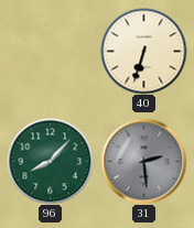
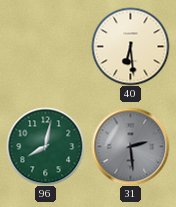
40: 6:33 -> 6:29
96: 8:07 -> 8:02
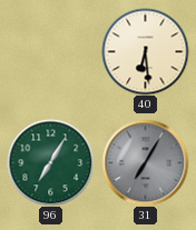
96: 8:02 -> 7:05
31: 2:29 -> 7:05
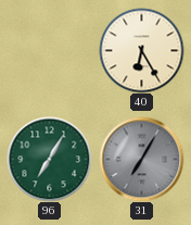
40: 6:29 -> 6:25
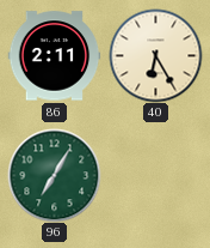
86: none -> 2:11
31: 7:05 -> none
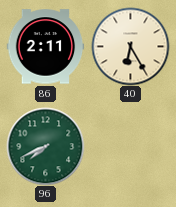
96: 7:05 -> 7:41
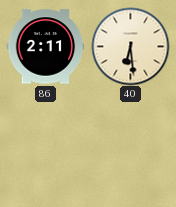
40: 6:25 -> 6:29
96: 7:41 -> none
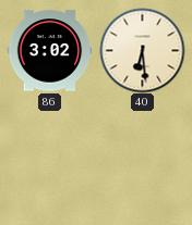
86: 2:11 -> 3:02
